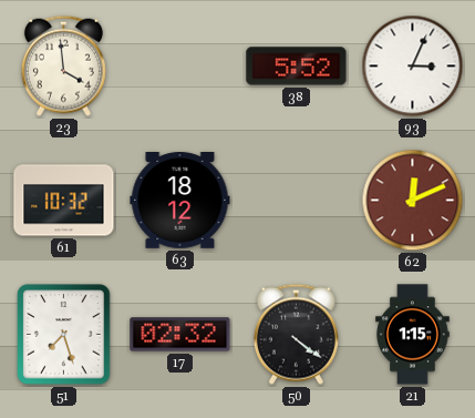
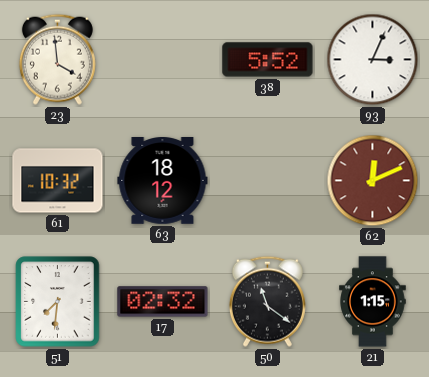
51: 7:27 -> 7:31
50: 4:21 -> 11:21
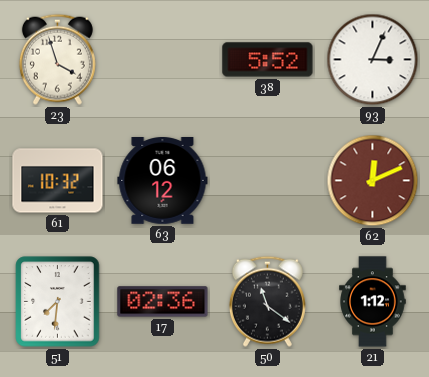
23: 3:59 -> 3:57
63: 18:12 -> 06:12
17: 02:32 -> 02:36
21: 1:15 -> 1:12
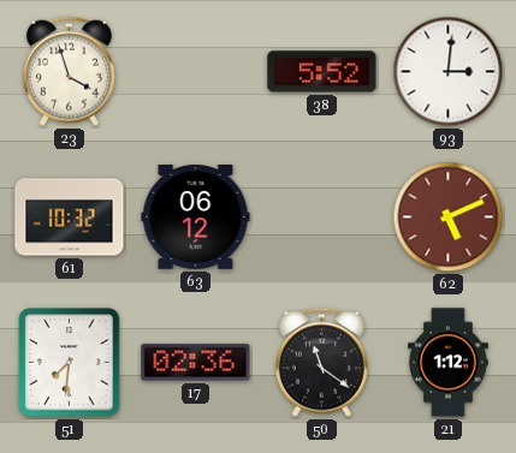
93: 3:04 -> 3:01
62: 12:11 -> 5:11
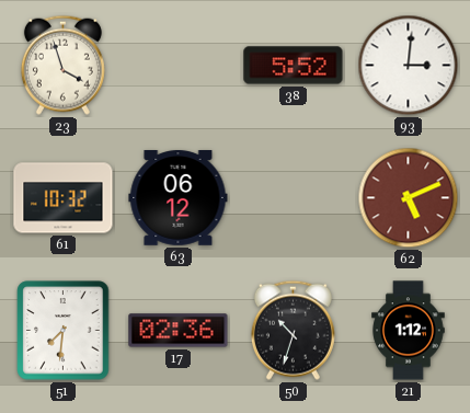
50: 11:21 -> 10:33
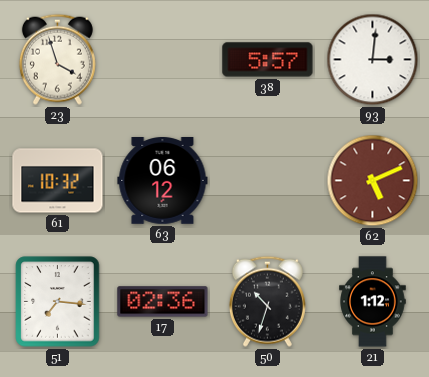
38: 5:52 -> 5:57
51: 7:31 -> 7:16
